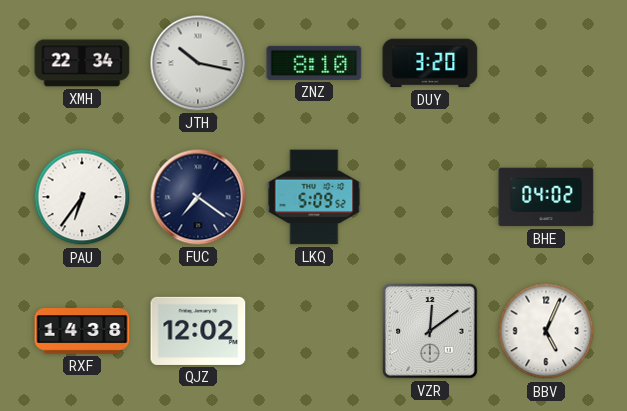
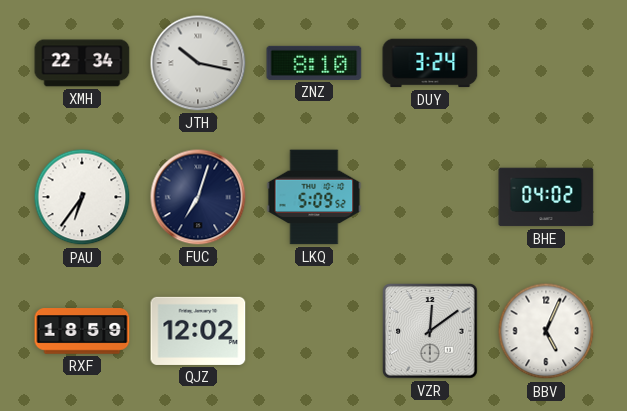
DUY: 3:20 -> 3:24
FUC: 7:21 -> 7:03
RXF: 14:38 -> 18:59
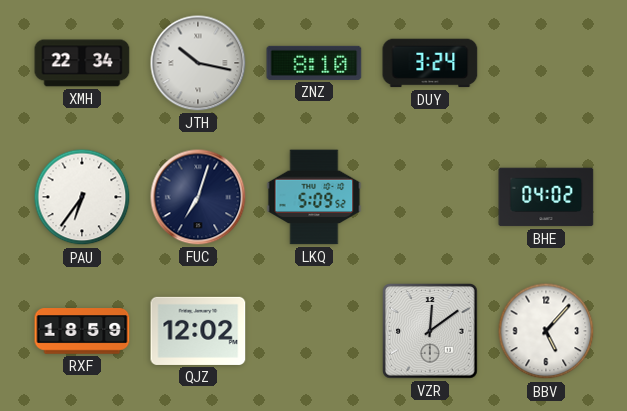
BBV: 5:04 -> 5:07
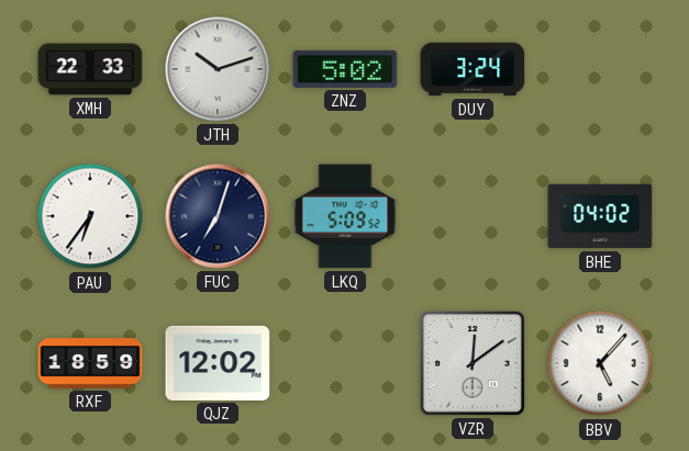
XMH: 22:34 -> 22:33
JTH: 10:17 -> 10:12
ZNZ: 8:10 -> 5:02
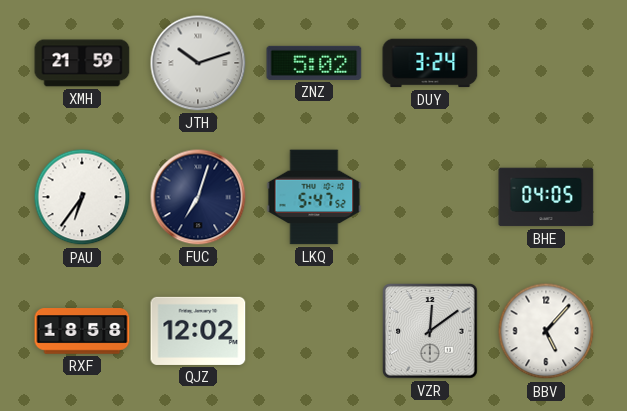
XMH: 22:33 -> 21:59
LKQ: 5:09 -> 5:47
BHE: 04:02 -> 04:05
RXF: 18:59 -> 18:58
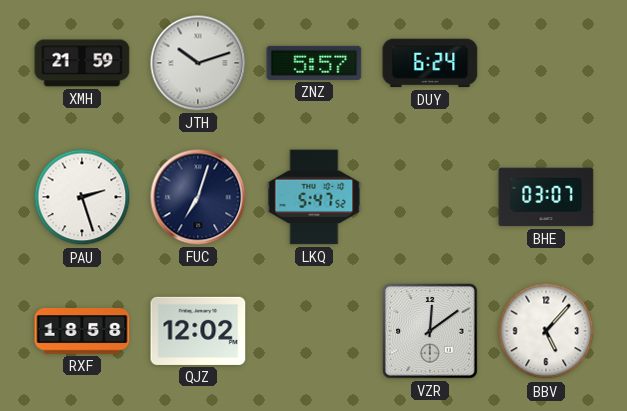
ZNZ: 5:02 -> 5:57
DUY: 3:24 -> 6:24
PAU: 6:36 -> 2:27
BHE: 04:05 -> 03:07
